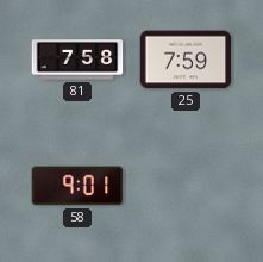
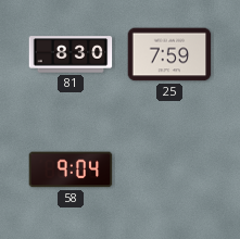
81: 7:58 -> 8:30
58: 9:01 -> 9:04
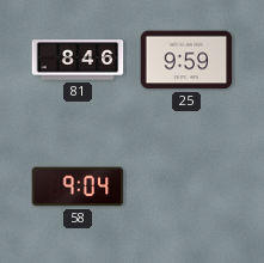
81: 8:30 -> 8:46
25: 7:59 -> 9:59
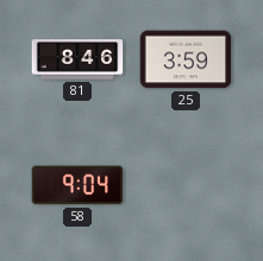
25: 9:59 -> 3:59
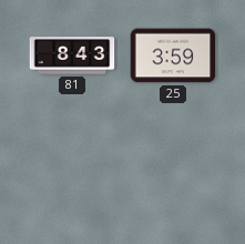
81: 8:46 -> 8:43
58: 9:04 -> none
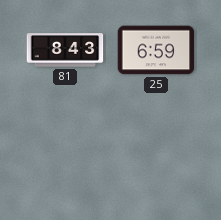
25: 3:59 -> 6:59
